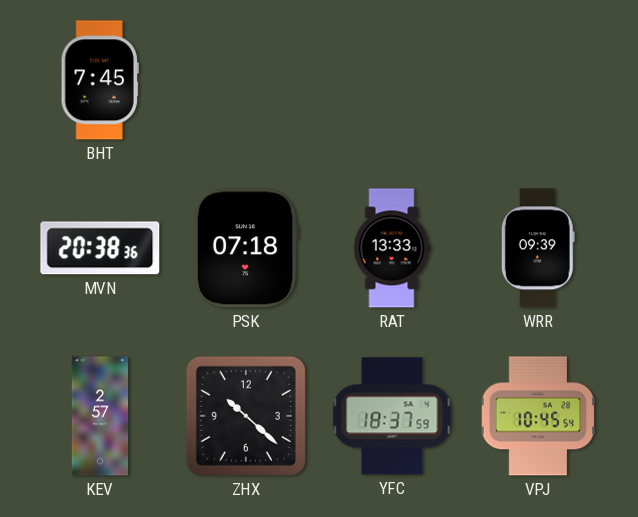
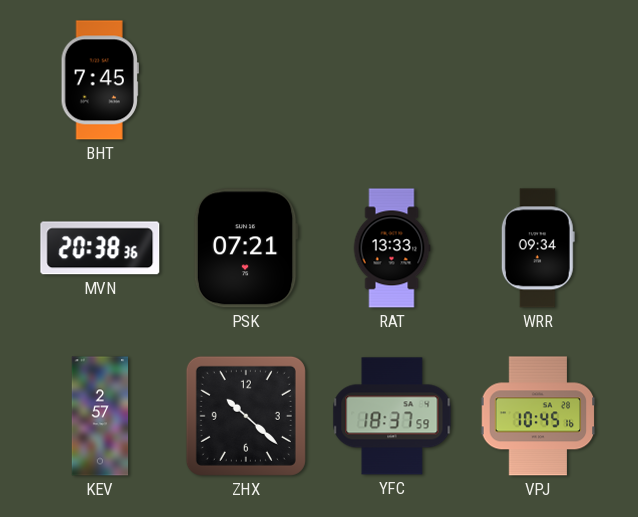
PSK: 07:18 -> 07:21
WRR: 09:39 -> 09:34
VPJ: 10:45:54 -> 10:45:16
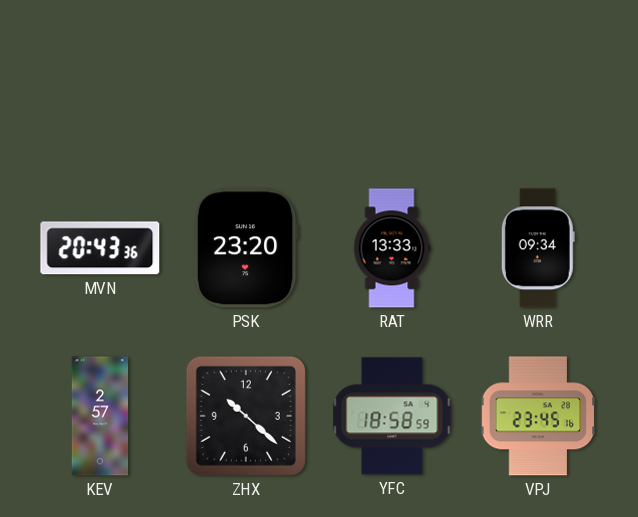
BHT: 7:45 -> none
MVN: 20:38 -> 20:43
PSK: 07:21 -> 23:20
YFC: 18:37 -> 18:58
VPJ: 10:45 -> 23:45
